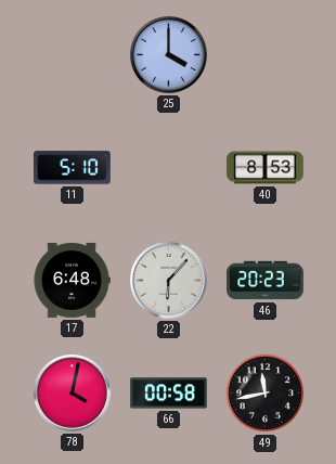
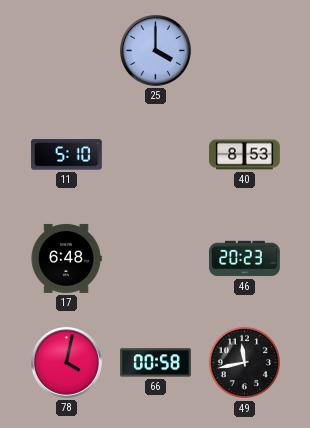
22: 6:07 -> none
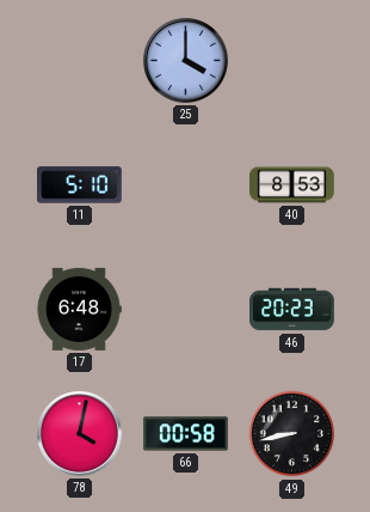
49: 11:43 -> 8:43
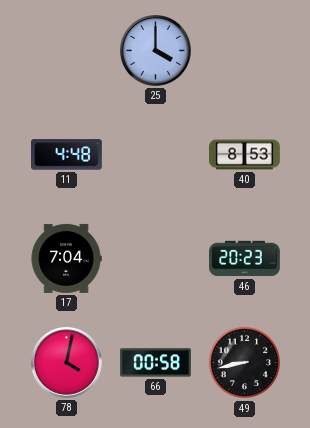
11: 5:10 -> 4:48
17: 6:48 -> 7:04
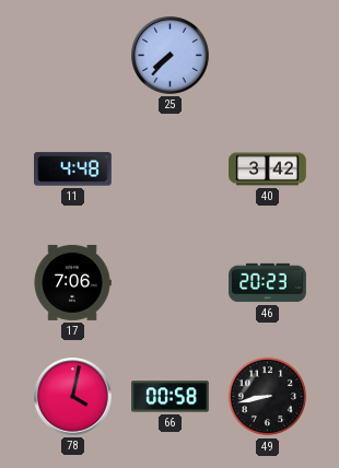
25: 4:00 -> 7:37
40: 8:53 -> 3:42
17: 7:04 -> 7:06
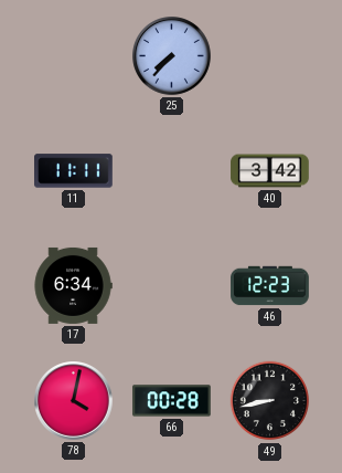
11: 4:48 -> 11:11
17: 7:06 -> 6:34
46: 20:23 -> 12:23
66: 00:58 -> 00:28
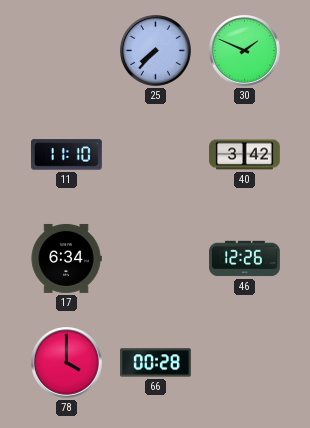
30: none -> 1:49
11: 11:11 -> 11:10
46: 12:23 -> 12:26
78: 4:02 -> 4:00
49: 8:43 -> none
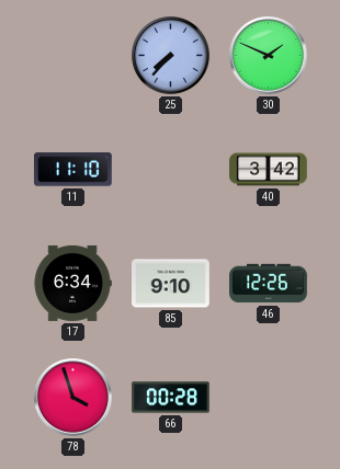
85: none -> 9:10
78: 4:00 -> 3:57
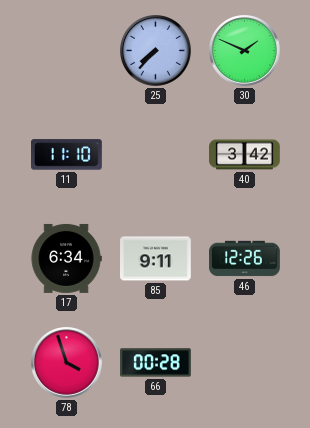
85: 9:10 -> 9:11
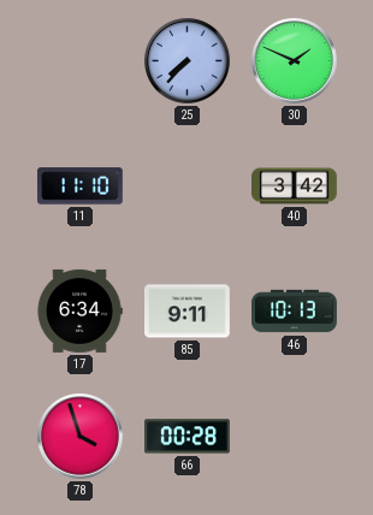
46: 12:26 -> 10:13
